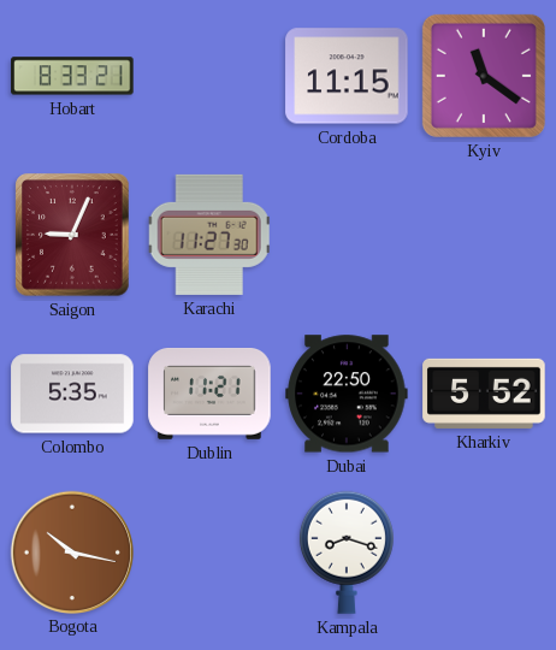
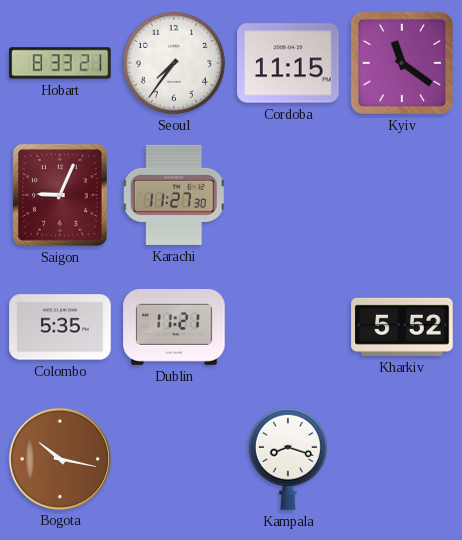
Seoul: none -> 7:36
Dubai: 22:50 -> none
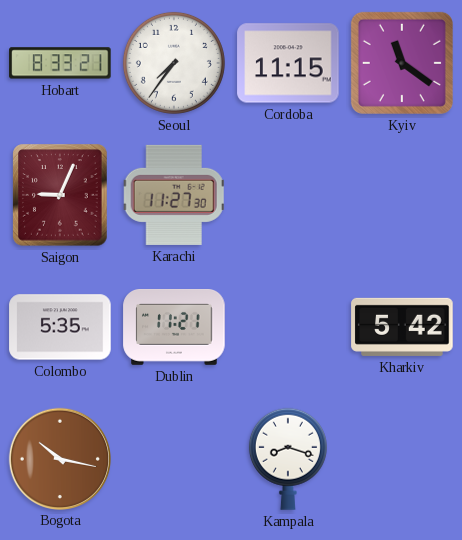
Kharkiv: 5:52 -> 5:42
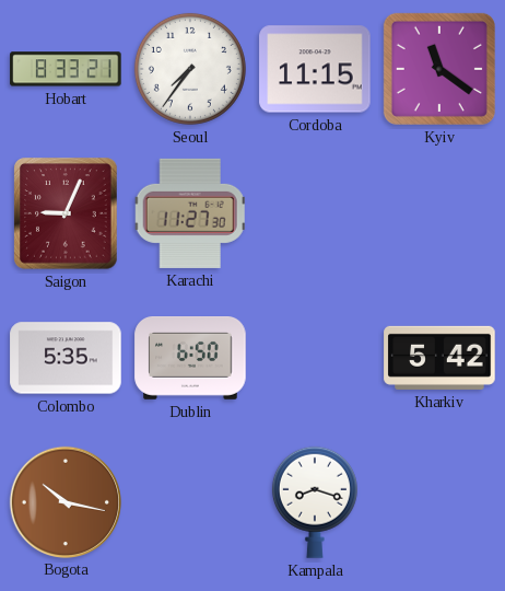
Dublin: 11:21 -> 6:50
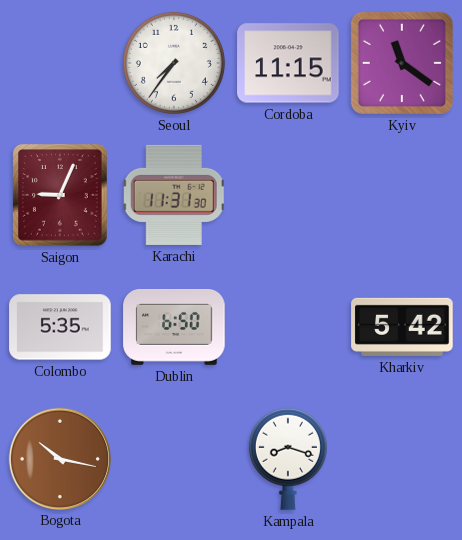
Hobart: 8:33 -> none
Karachi: 11:27 -> 11:31
